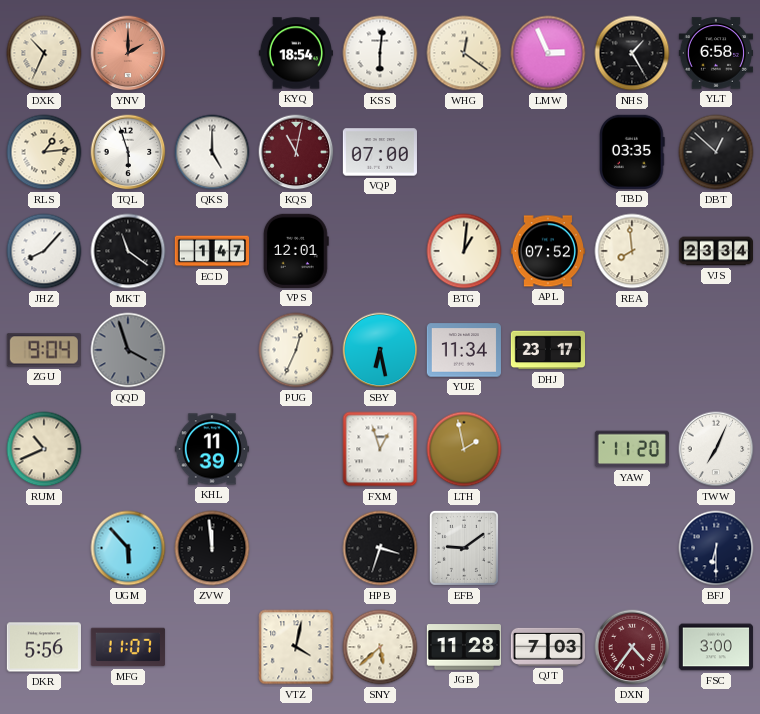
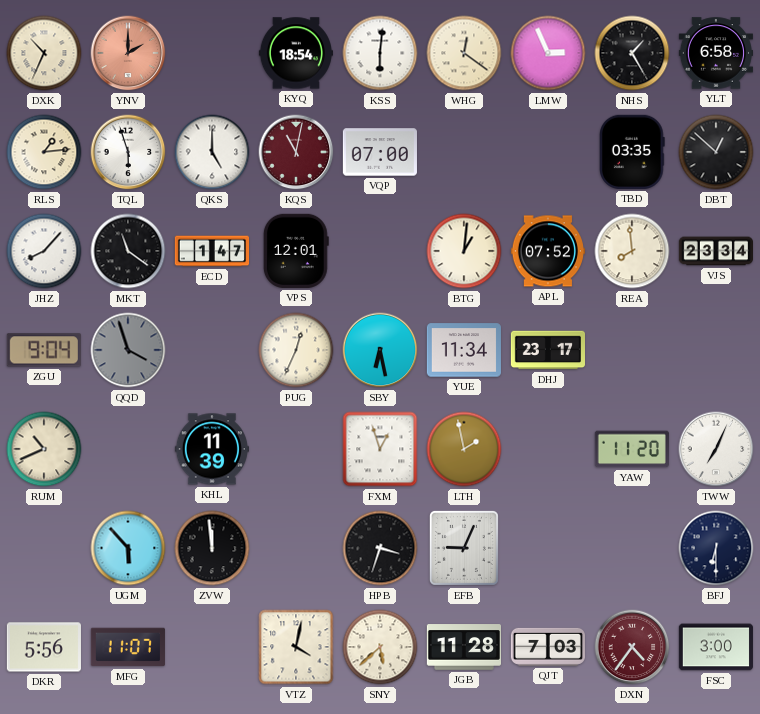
EFB: 9:09 -> 9:04
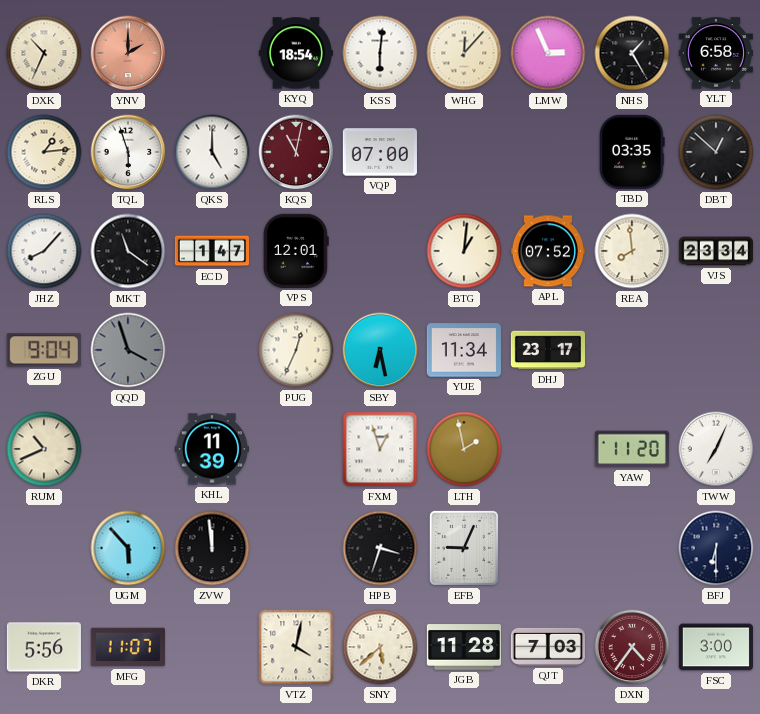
WHG: 12:21 -> 12:07
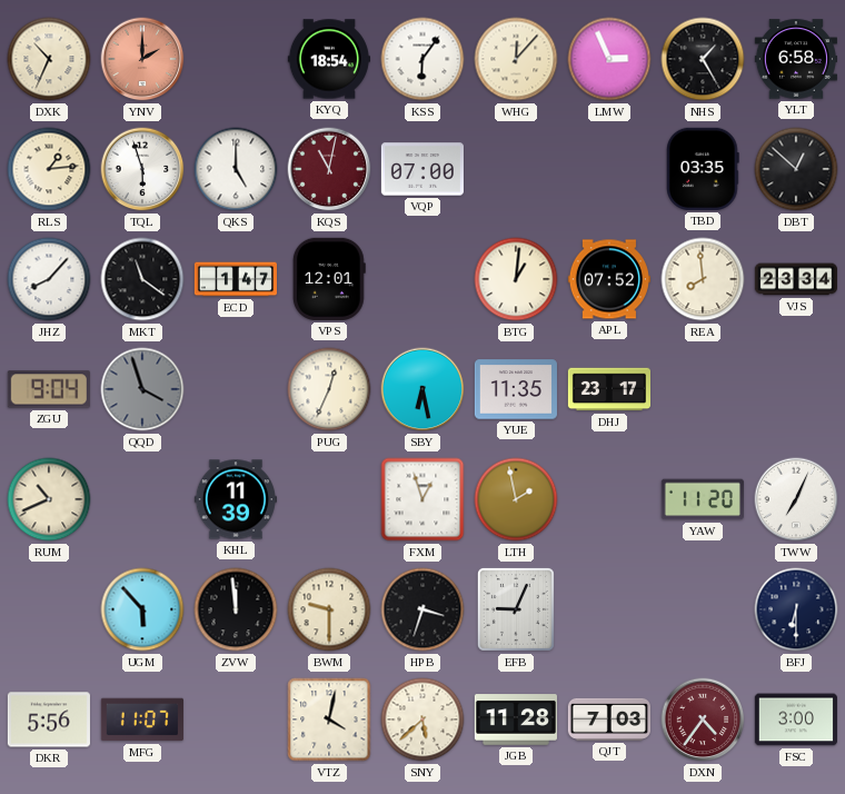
KSS: 6:01 -> 6:06
YUE: 11:34 -> 11:35
BWM: none -> 9:30
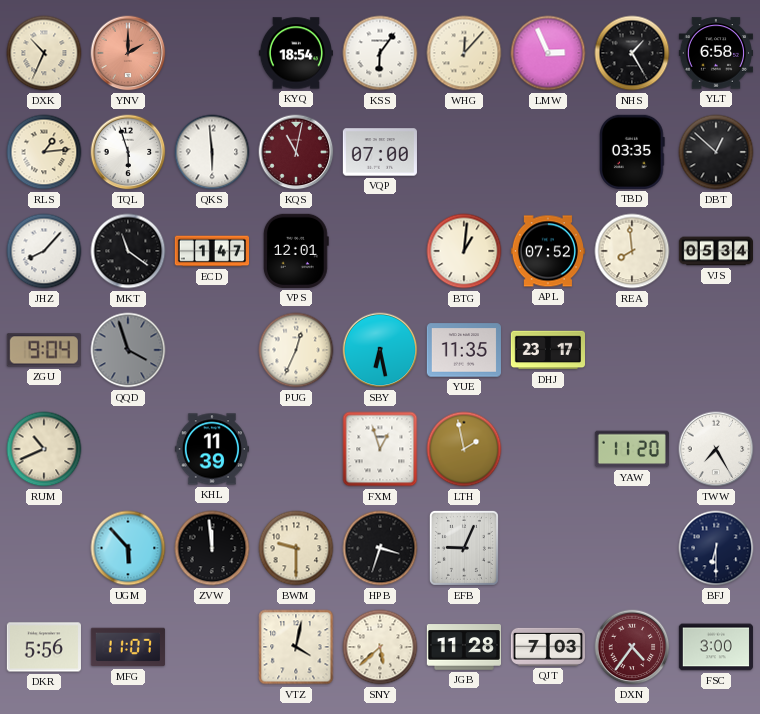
QKS: 5:00 -> 5:59
VJS: 23:34 -> 05:34
TWW: 7:04 -> 7:25
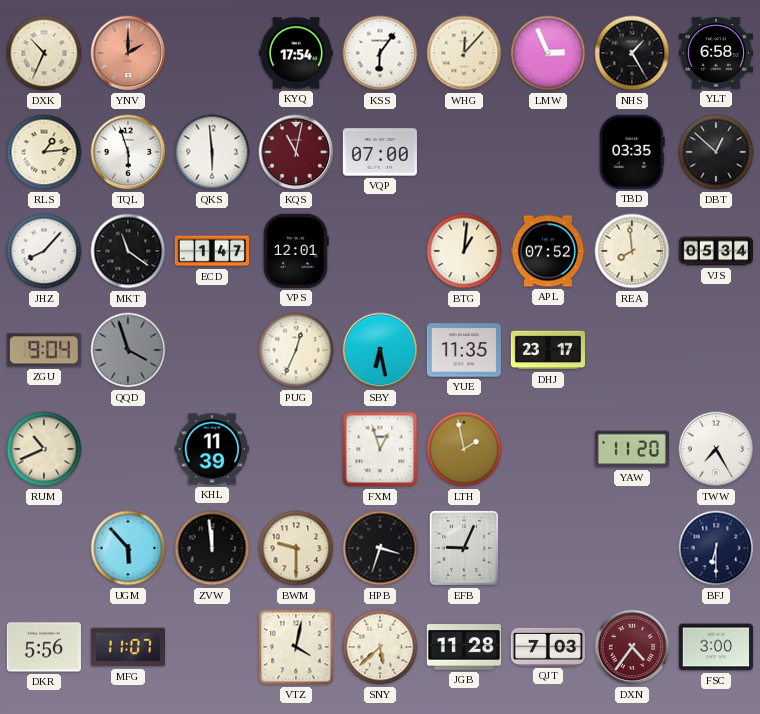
KYQ: 18:54 -> 17:54
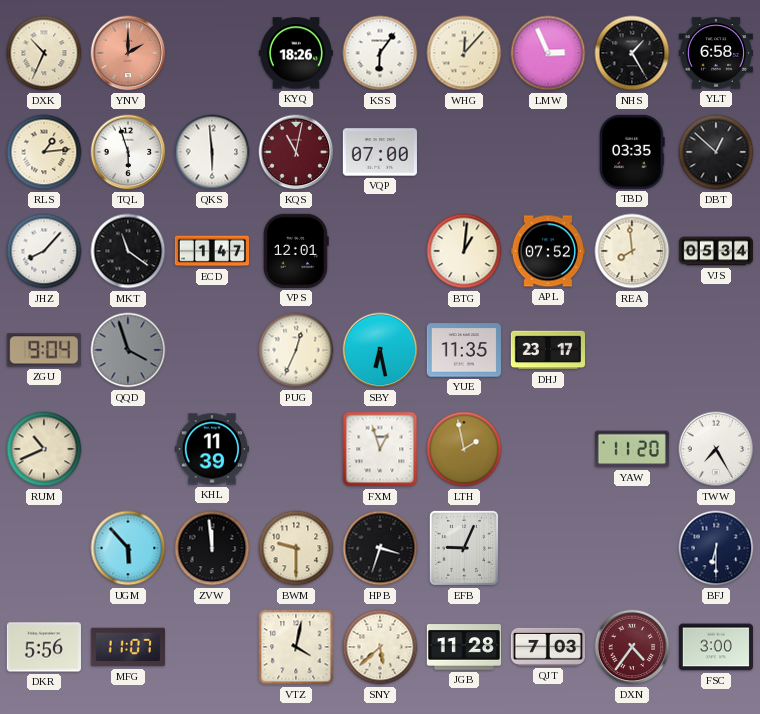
KYQ: 17:54 -> 18:26
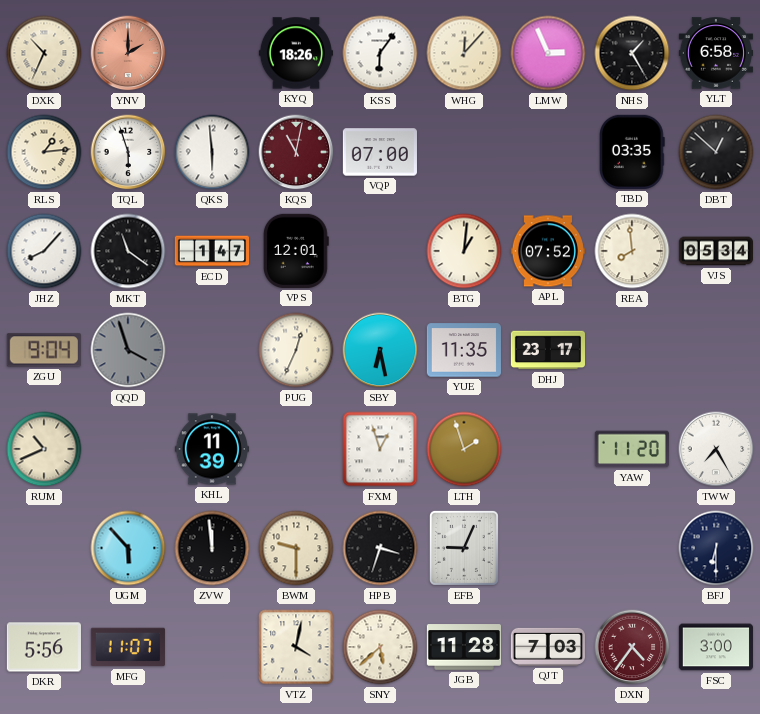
LTH: 1:58 -> 1:57
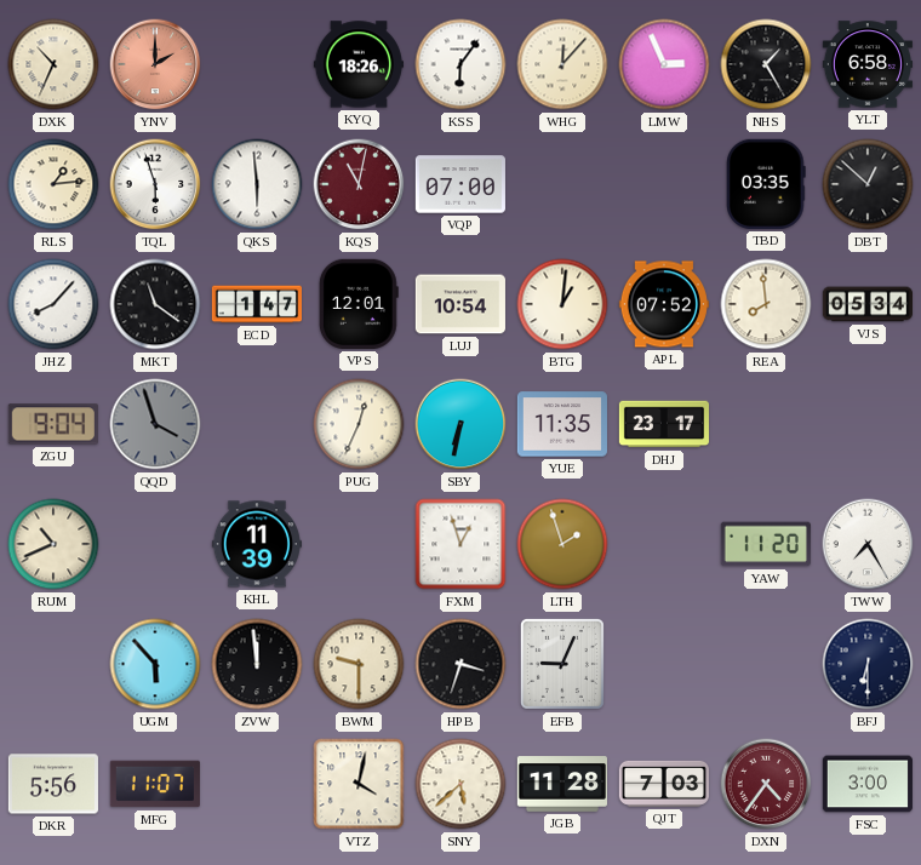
LUJ: none -> 10:54
SBY: 6:28 -> 6:32
